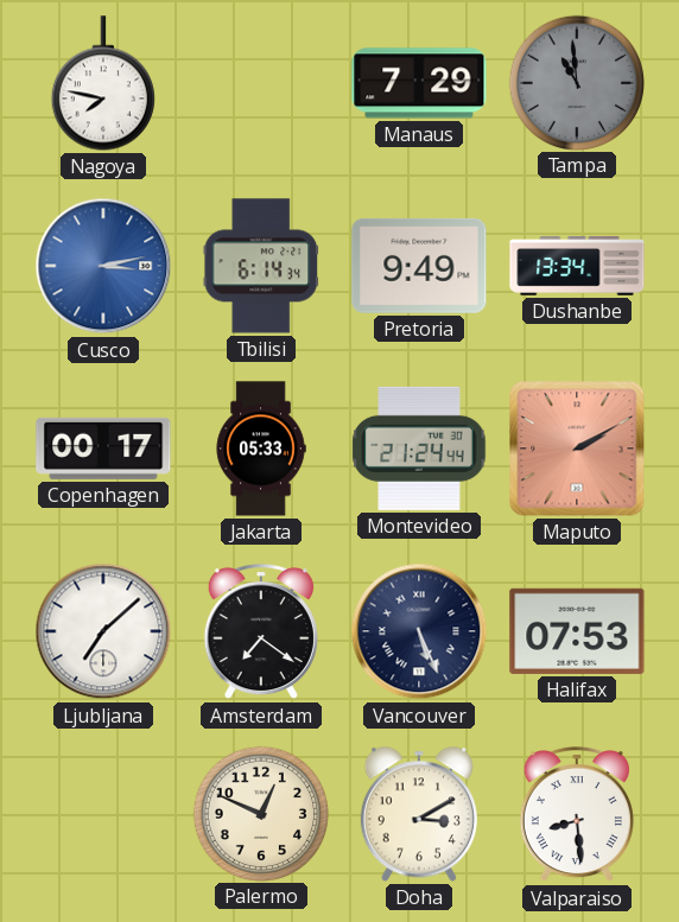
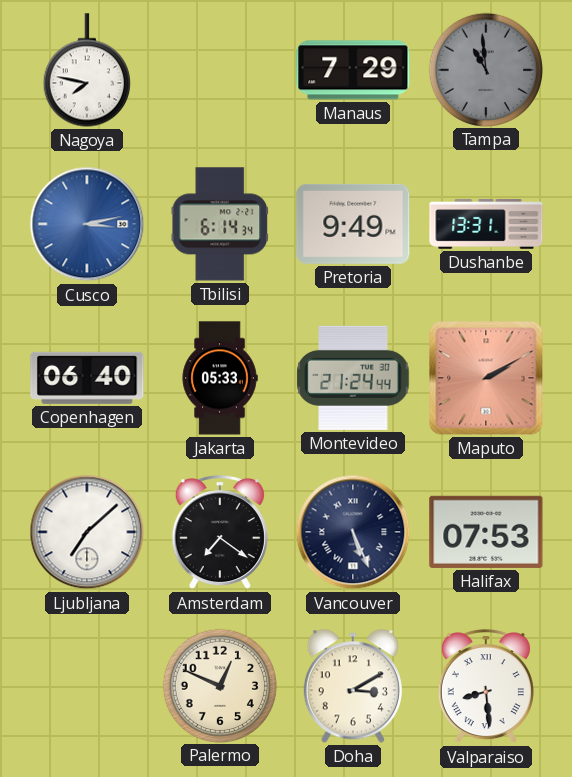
Dushanbe: 13:34 -> 13:31
Copenhagen: 00:17 -> 06:40
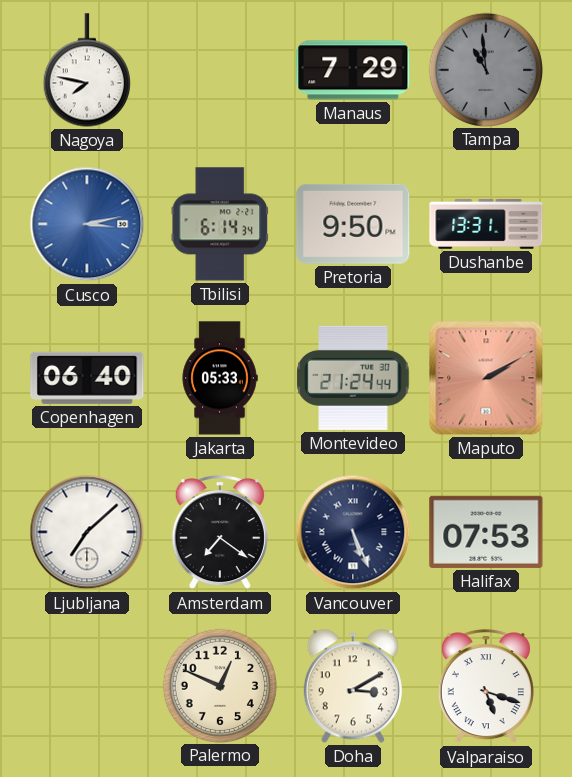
Pretoria: 9:49 -> 9:50
Valparaiso: 8:29 -> 5:18
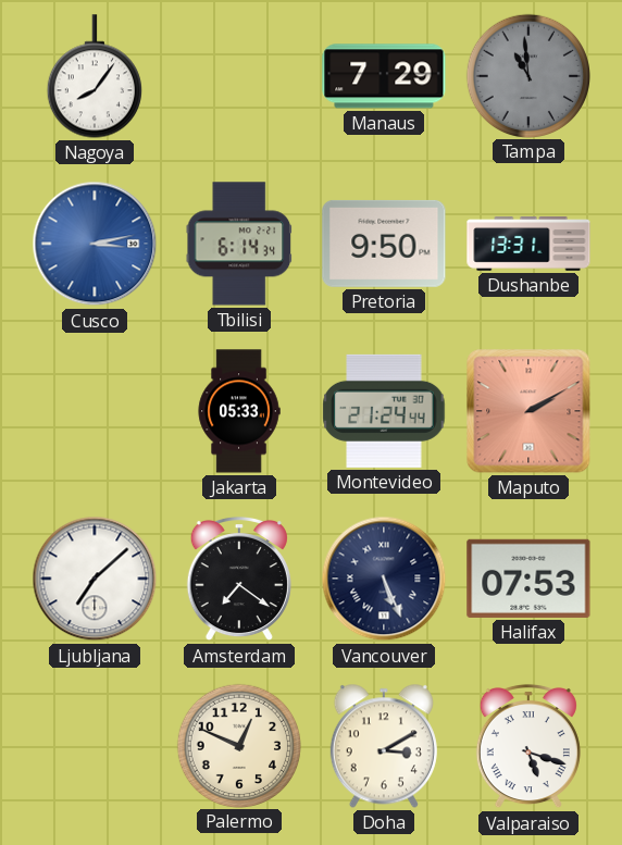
Nagoya: 7:47 -> 8:06
Copenhagen: 06:40 -> none
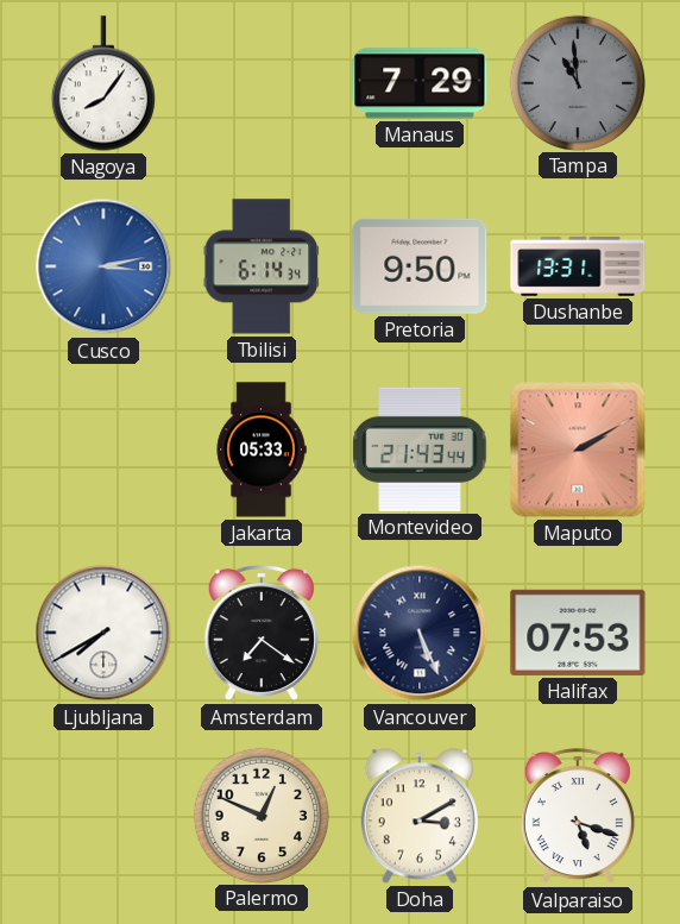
Montevideo: 21:24 -> 21:43
Ljubljana: 7:08 -> 7:40
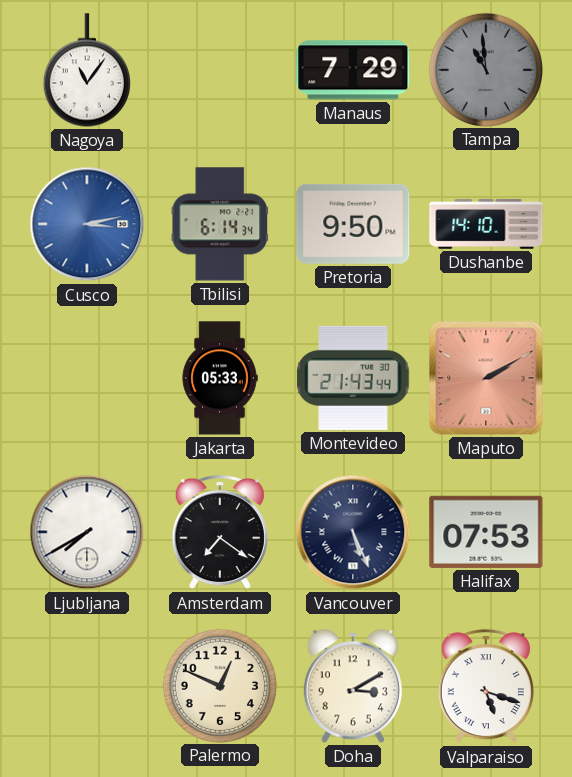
Nagoya: 8:06 -> 11:06
Dushanbe: 13:31 -> 14:10
